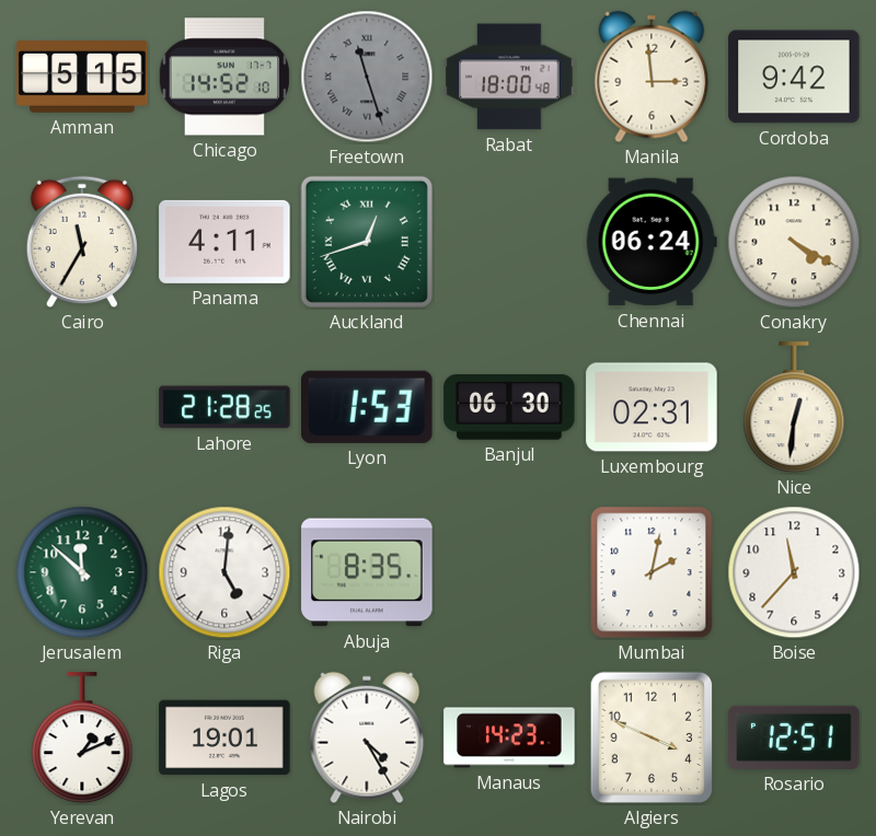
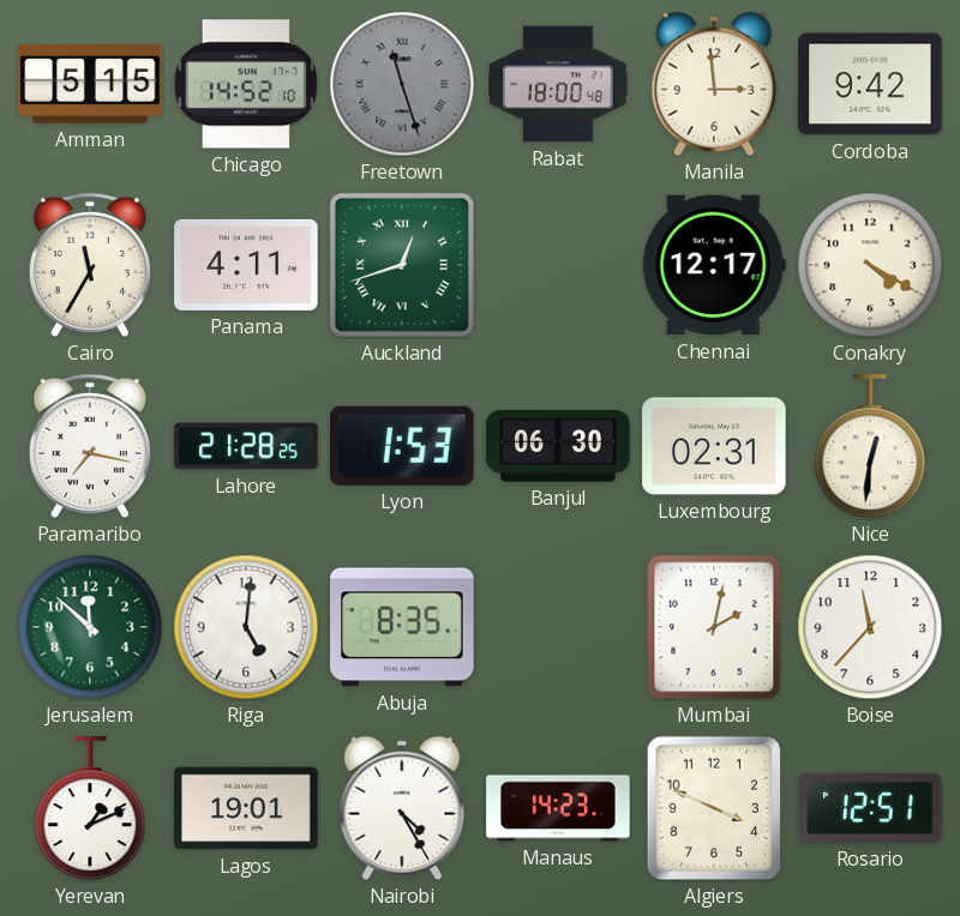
Chennai: 06:24 -> 12:17
Paramaribo: none -> 7:17
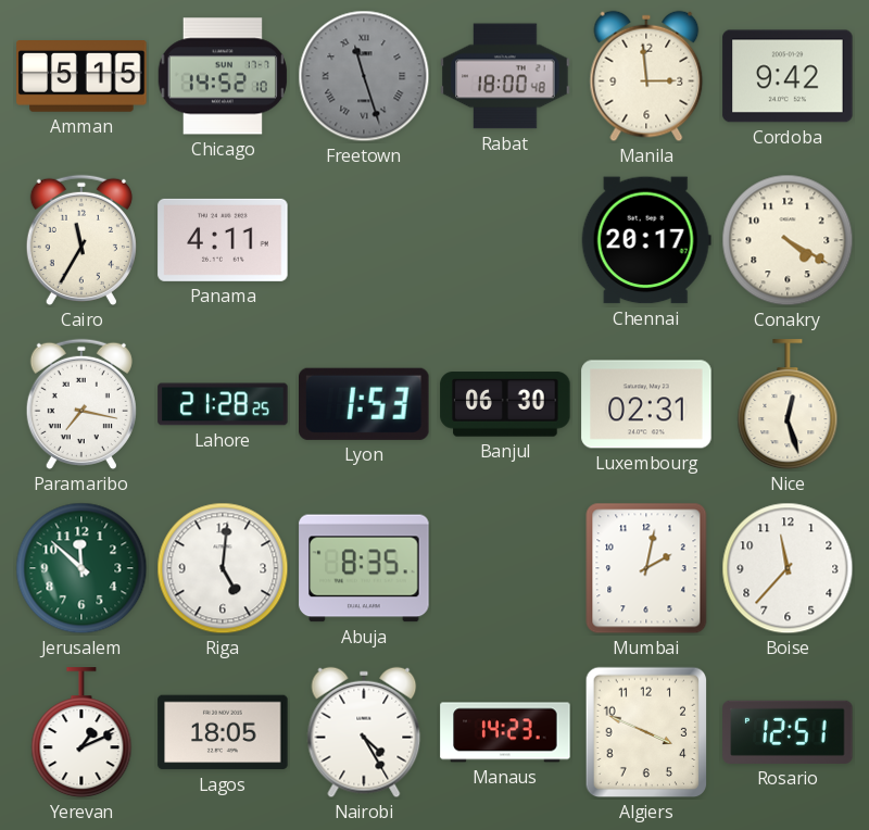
Auckland: 12:42 -> none
Chennai: 12:17 -> 20:17
Nice: 12:31 -> 12:27
Lagos: 19:01 -> 18:05
